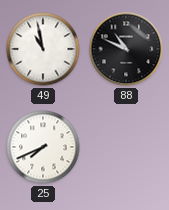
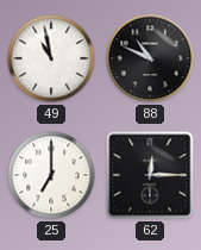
25: 7:41 -> 7:00
62: none -> 12:15
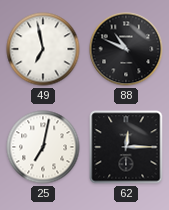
49: 10:58 -> 6:58
25: 7:00 -> 7:02
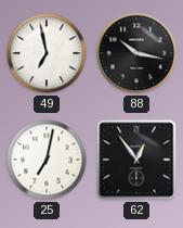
88: 10:49 -> 10:17
62: 12:15 -> 12:54
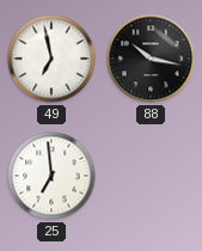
25: 7:02 -> 6:59
62: 12:54 -> none
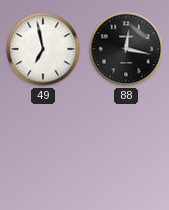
88: 10:17 -> 12:17
25: 6:59 -> none
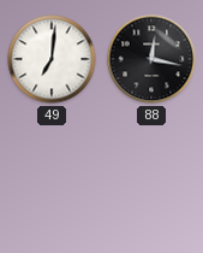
49: 6:58 -> 7:01
